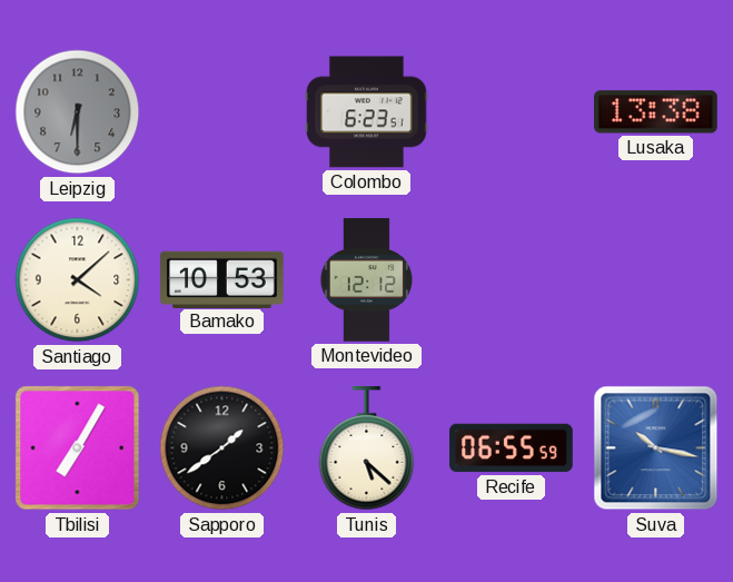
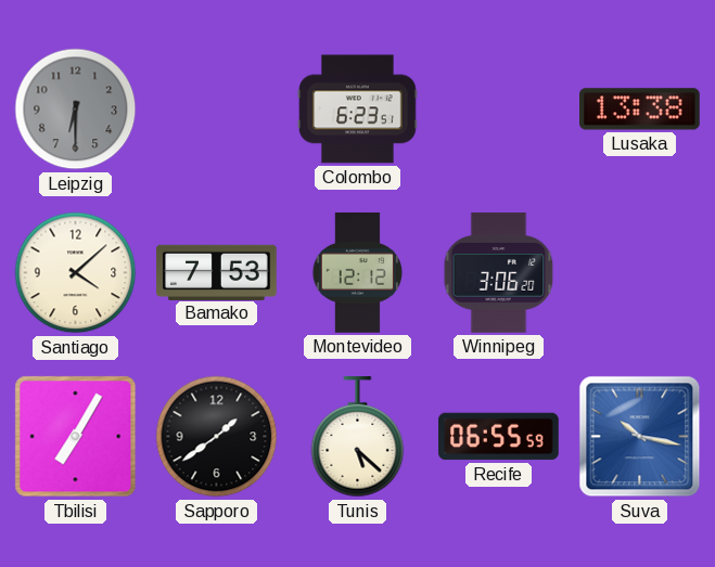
Bamako: 10:53 -> 7:53
Winnipeg: none -> 3:06
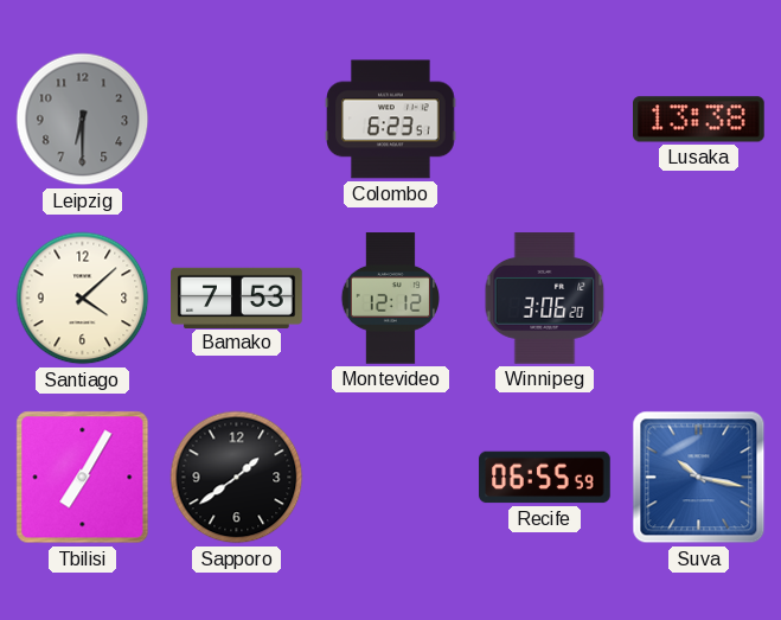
Tunis: 5:22 -> none
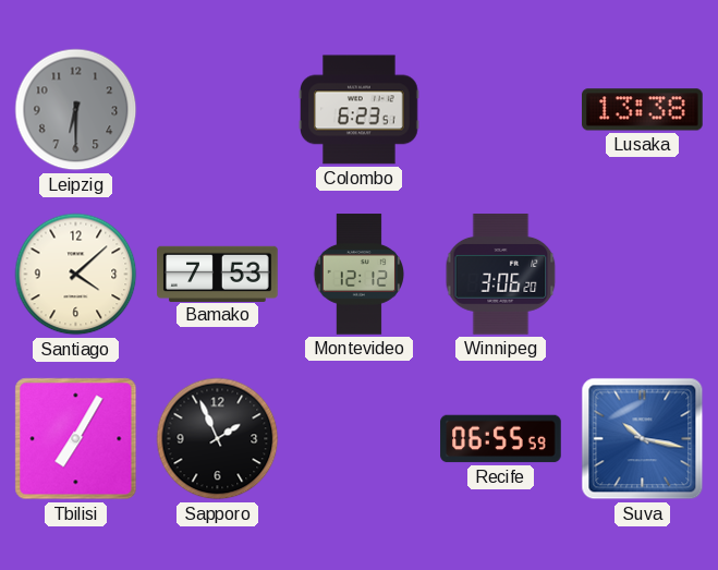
Sapporo: 1:39 -> 1:56
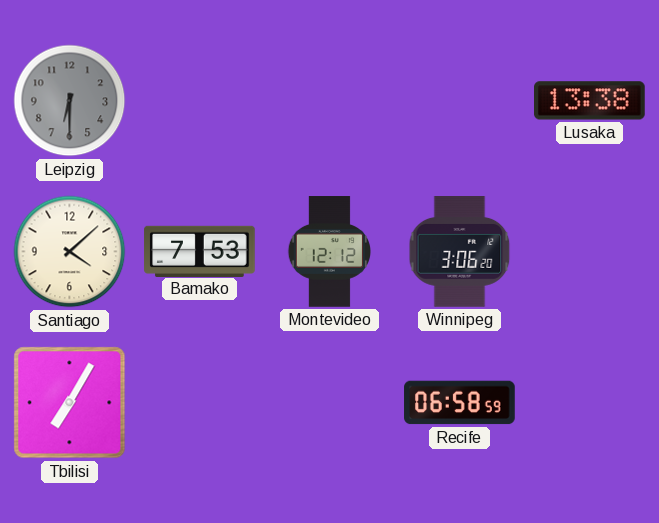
Colombo: 6:23 -> none
Sapporo: 1:56 -> none
Recife: 06:55 -> 06:58
Suva: 10:17 -> none
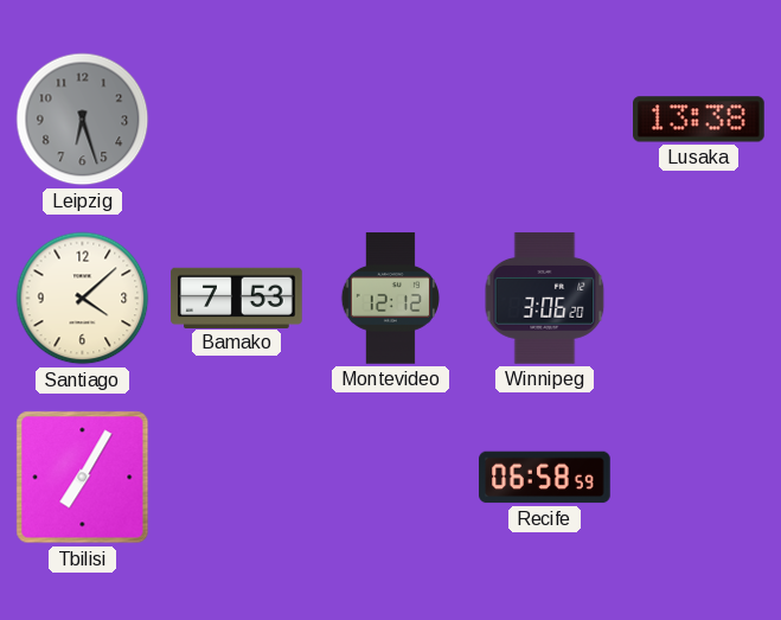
Leipzig: 6:30 -> 6:27
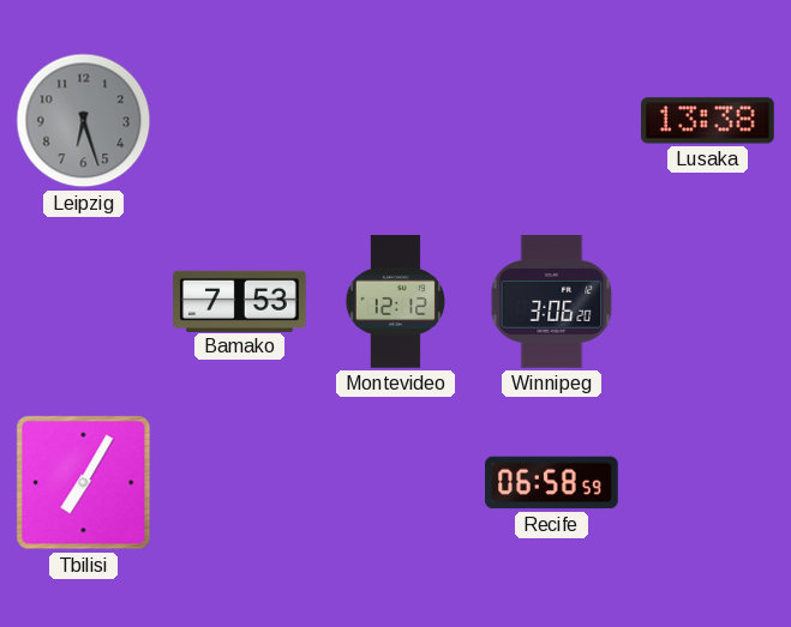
Santiago: 4:08 -> none
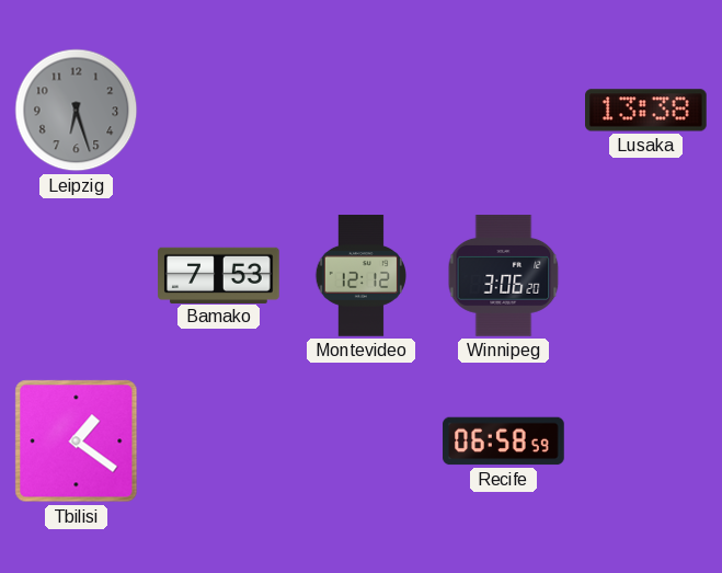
Tbilisi: 7:05 -> 1:21
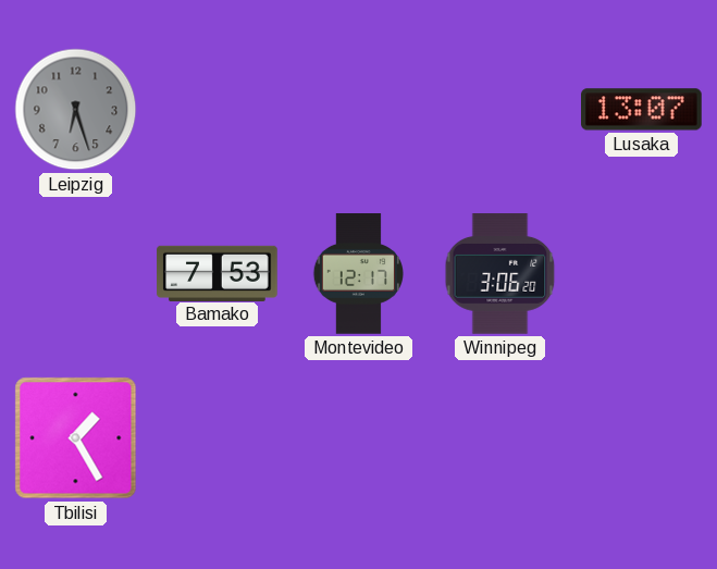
Lusaka: 13:38 -> 13:07
Montevideo: 12:12 -> 12:17
Tbilisi: 1:21 -> 1:25
Recife: 06:58 -> none
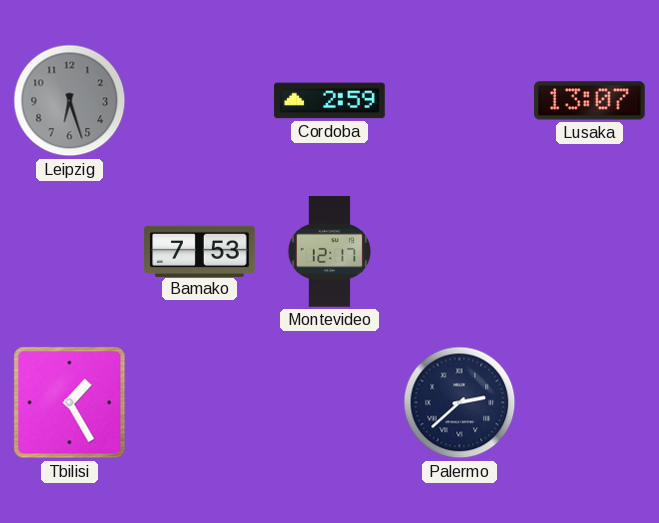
Cordoba: none -> 2:59
Winnipeg: 3:06 -> none
Palermo: none -> 2:38
